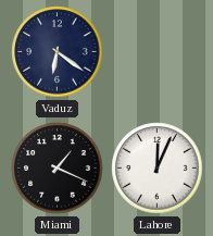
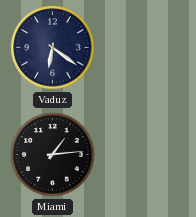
Miami: 1:19 -> 1:14
Lahore: 12:04 -> none
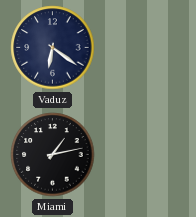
Miami: 1:14 -> 1:13
